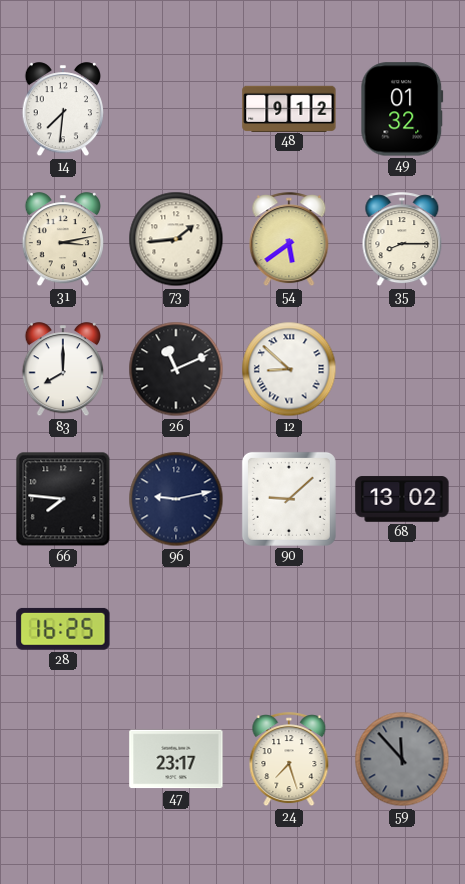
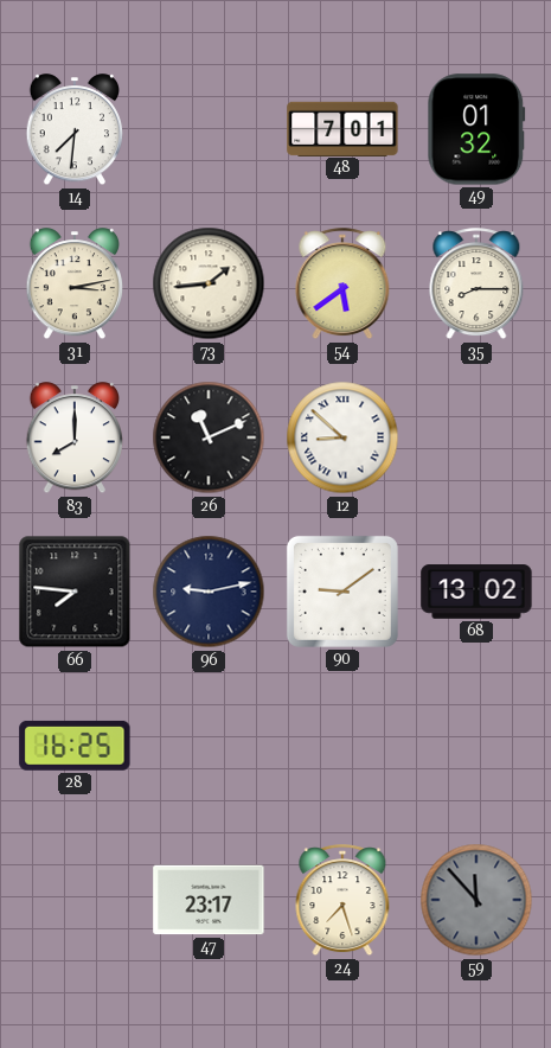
48: 9:12 -> 7:01
90: 9:08 -> 9:09
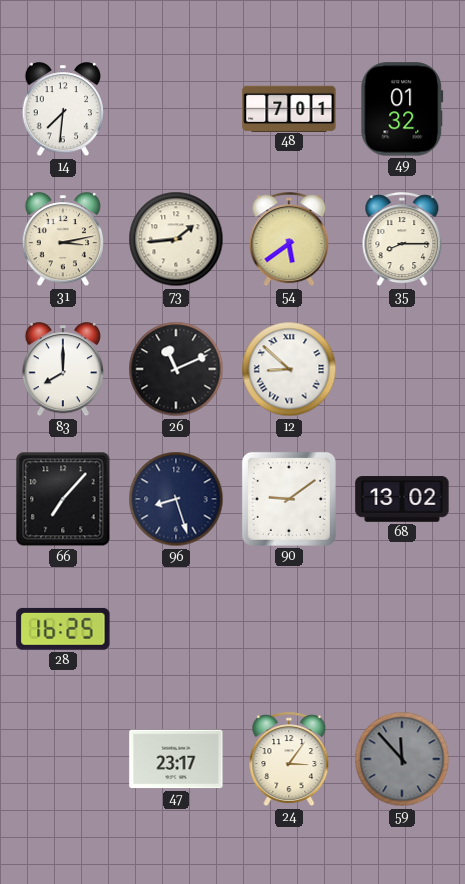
66: 7:46 -> 7:07
96: 9:13 -> 8:27
24: 7:27 -> 3:06
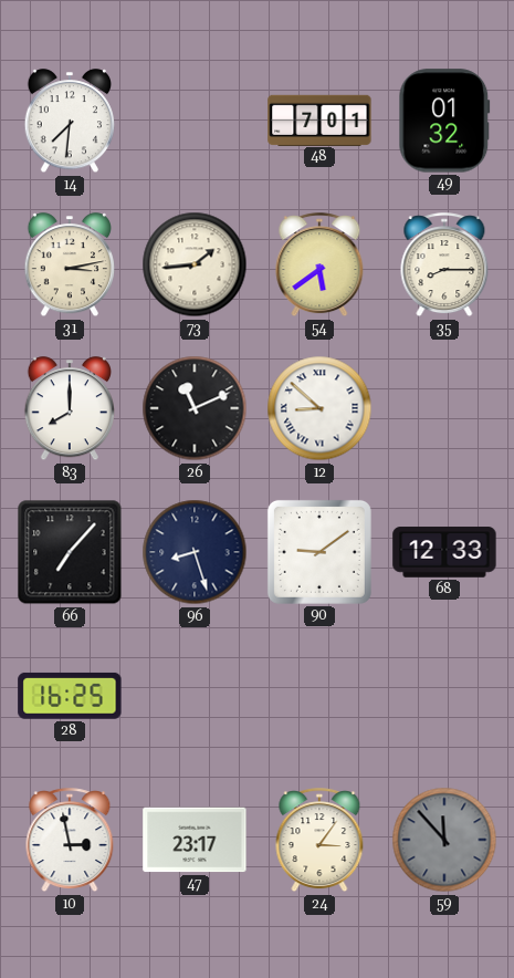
68: 13:02 -> 12:33
10: none -> 2:58
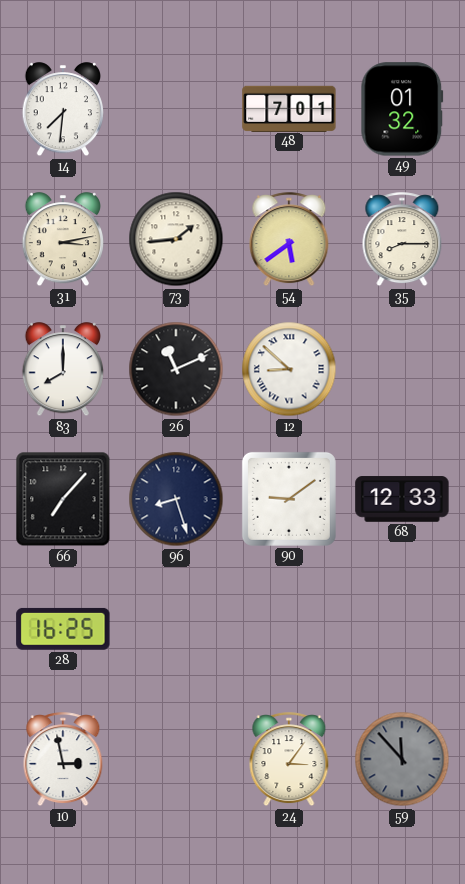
47: 23:17 -> none
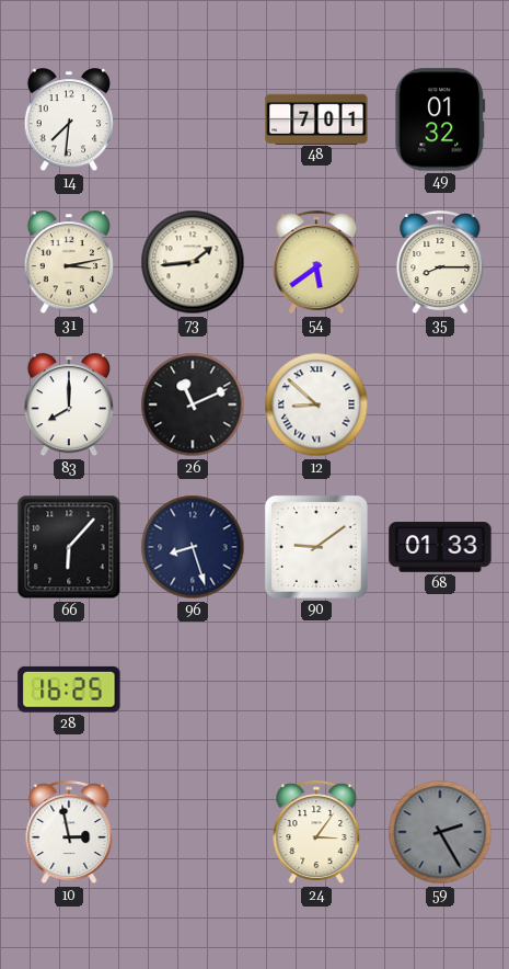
66: 7:07 -> 6:07
68: 12:33 -> 01:33
59: 11:53 -> 2:25
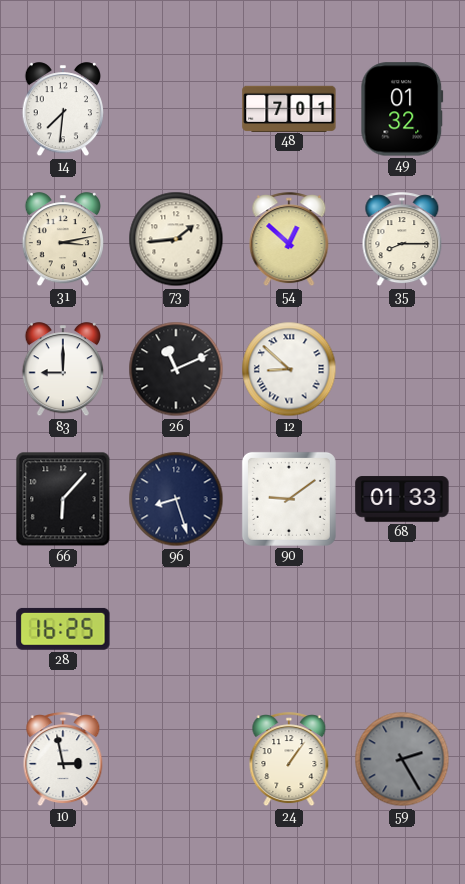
54: 5:39 -> 12:52
83: 8:00 -> 9:00
24: 3:06 -> 1:06
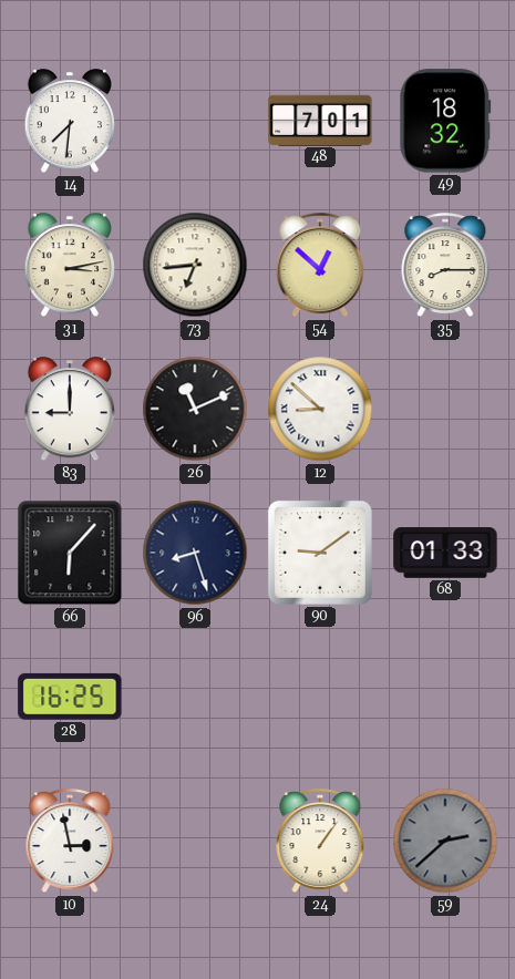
49: 01:32 -> 18:32
73: 1:44 -> 6:44
59: 2:25 -> 2:38
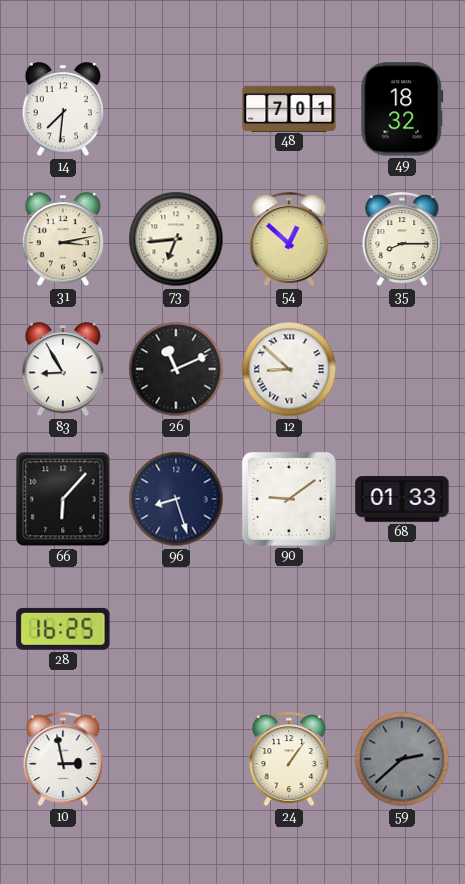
83: 9:00 -> 8:55
